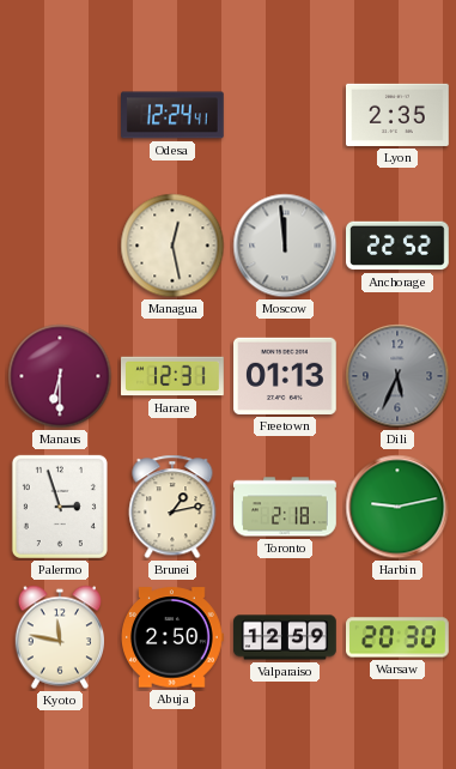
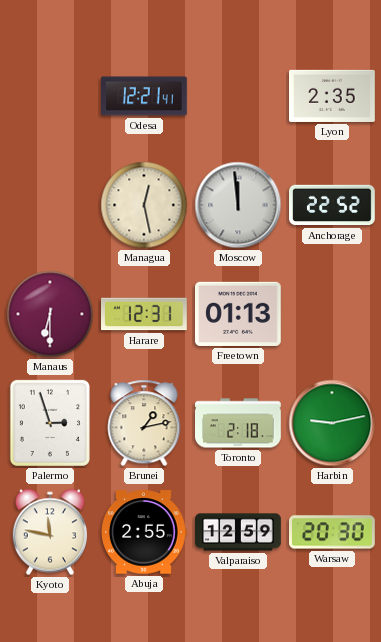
Odesa: 12:24 -> 12:21
Dili: 5:34 -> none
Abuja: 2:50 -> 2:55
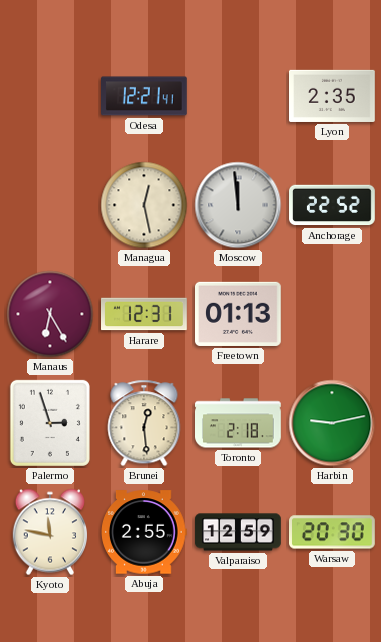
Manaus: 6:30 -> 6:25
Brunei: 1:13 -> 12:29
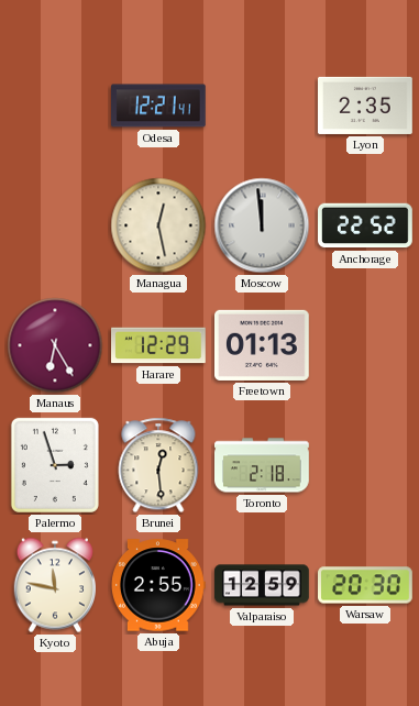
Harare: 12:31 -> 12:29
Harbin: 9:13 -> none
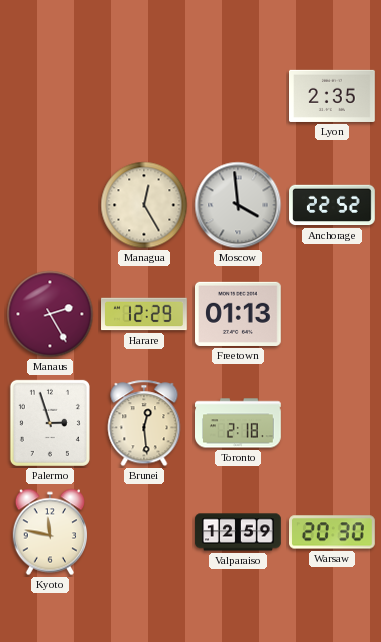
Odesa: 12:21 -> none
Managua: 12:28 -> 12:25
Moscow: 11:59 -> 3:59
Manaus: 6:25 -> 2:25
Abuja: 2:55 -> none
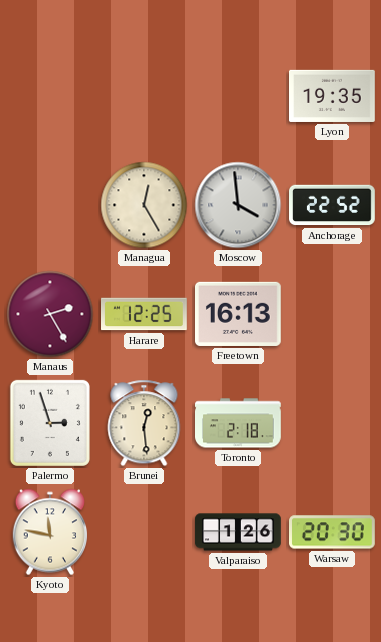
Lyon: 2:35 -> 19:35
Harare: 12:29 -> 12:25
Freetown: 01:13 -> 16:13
Valparaiso: 12:59 -> 1:26
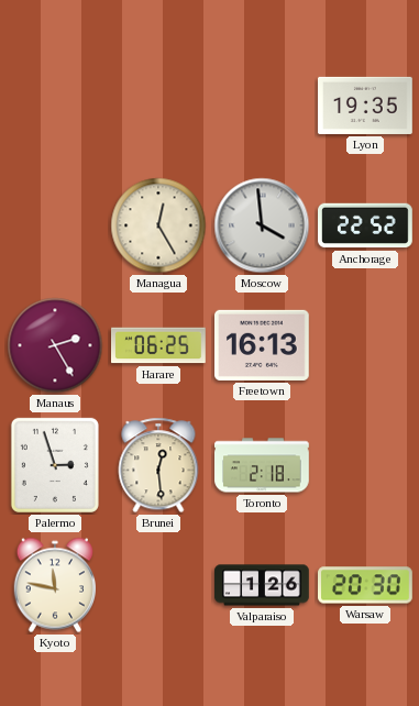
Harare: 12:25 -> 06:25
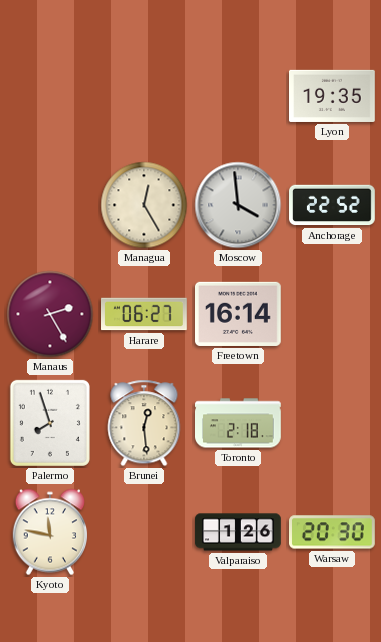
Harare: 06:25 -> 06:27
Freetown: 16:13 -> 16:14
Palermo: 2:57 -> 7:57
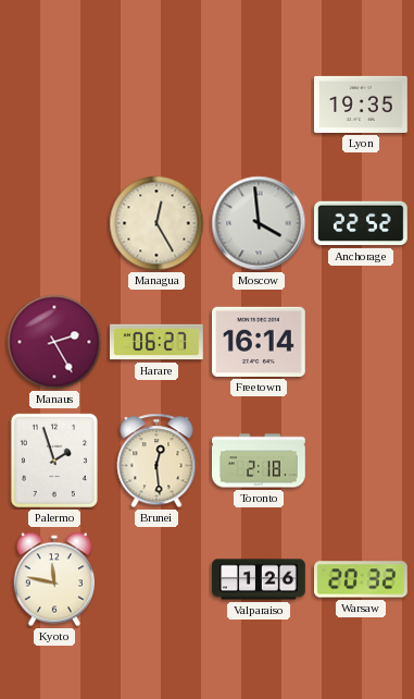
Palermo: 7:57 -> 1:57
Warsaw: 20:30 -> 20:32
